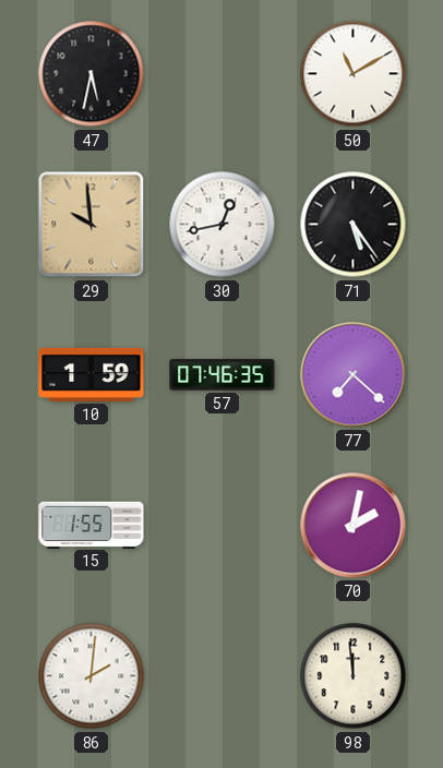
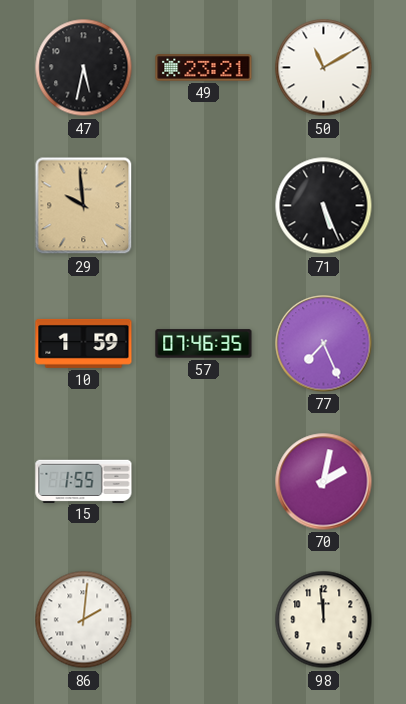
49: none -> 23:21
30: 12:43 -> none
71: 5:24 -> 5:26
77: 7:22 -> 7:26
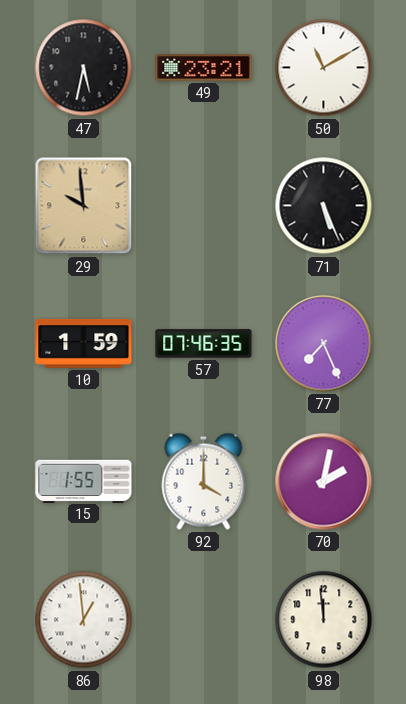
92: none -> 4:00
86: 2:01 -> 12:59
